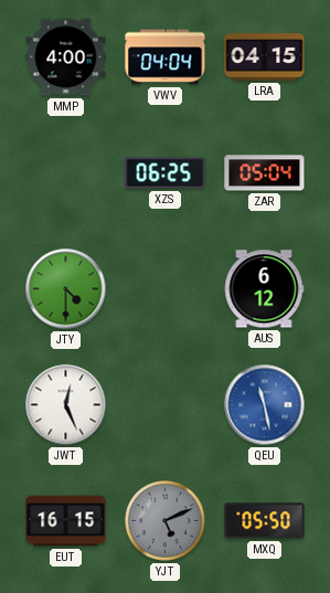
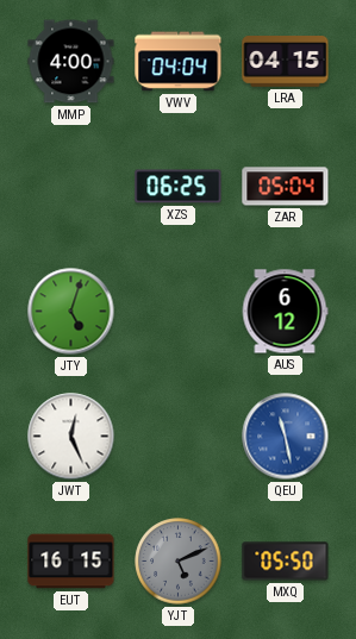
JTY: 4:30 -> 5:03
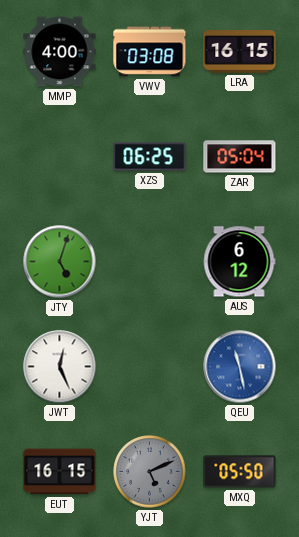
VWV: 04:04 -> 03:08
LRA: 04:15 -> 16:15
